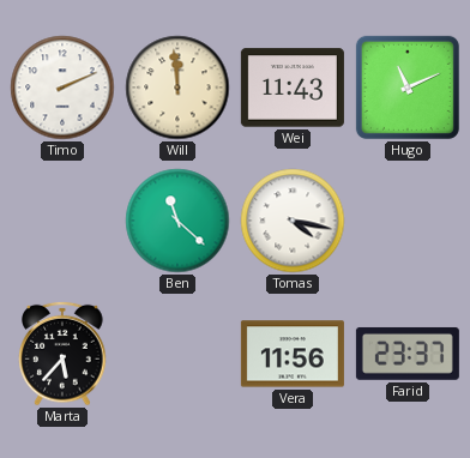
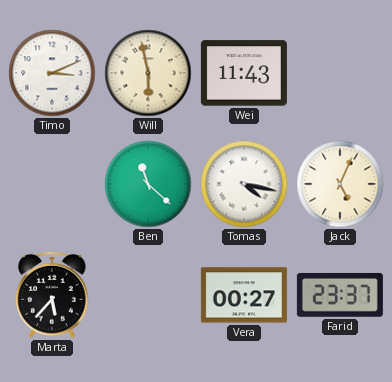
Timo: 2:11 -> 3:11
Will: 11:59 -> 5:58
Hugo: 11:11 -> none
Jack: none -> 5:04
Vera: 11:56 -> 00:27
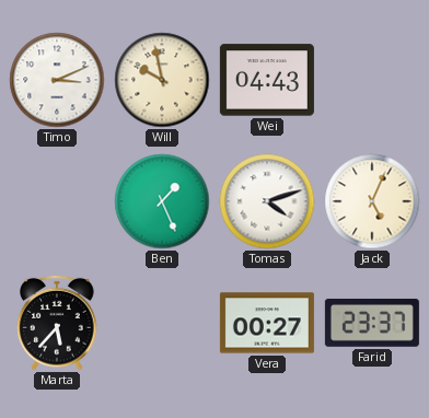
Will: 5:58 -> 9:58
Wei: 11:43 -> 04:43
Ben: 11:22 -> 1:26
Tomas: 4:17 -> 4:12
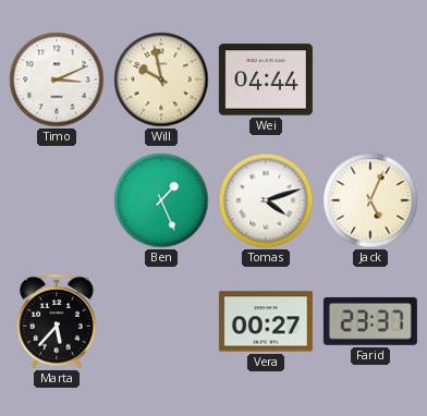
Wei: 04:43 -> 04:44
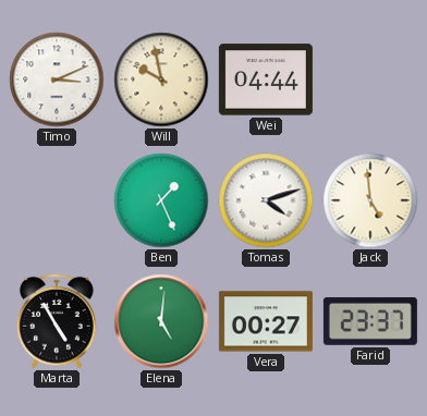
Jack: 5:04 -> 4:59
Marta: 5:37 -> 4:55
Elena: none -> 5:01
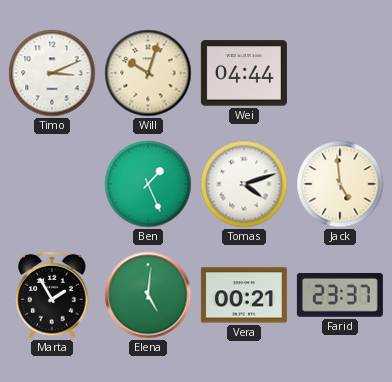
Will: 9:58 -> 10:03
Marta: 4:55 -> 1:55
Vera: 00:27 -> 00:21
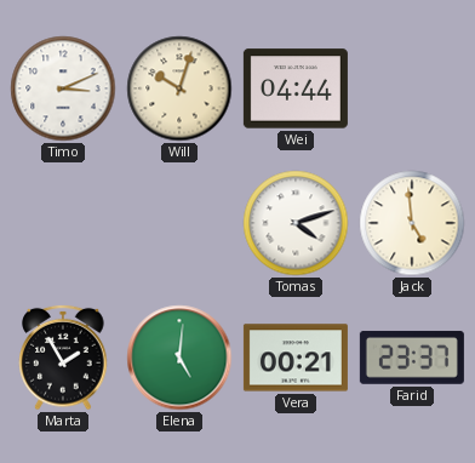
Ben: 1:26 -> none
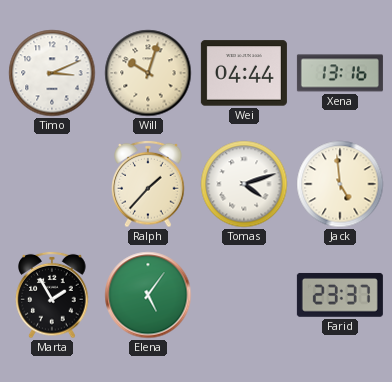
Xena: none -> 13:16
Ralph: none -> 1:37
Elena: 5:01 -> 5:06
Vera: 00:21 -> none
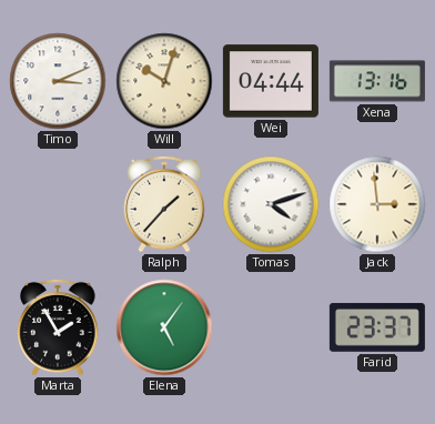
Jack: 4:59 -> 2:59
